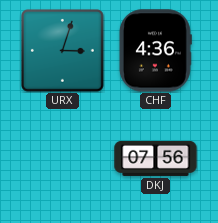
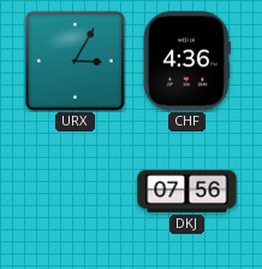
URX: 3:03 -> 3:05
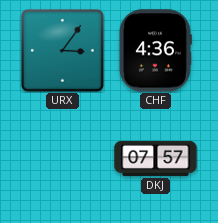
URX: 3:05 -> 3:06
DKJ: 07:56 -> 07:57
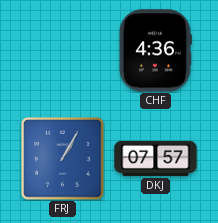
URX: 3:06 -> none
FRJ: none -> 1:05
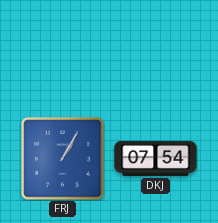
CHF: 4:36 -> none
DKJ: 07:57 -> 07:54
